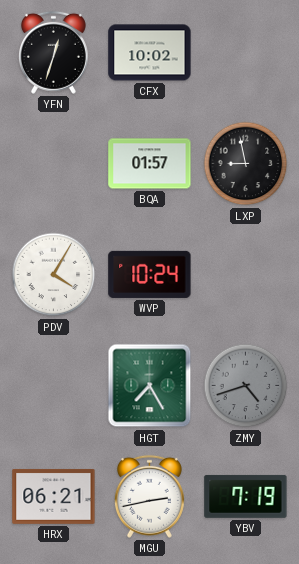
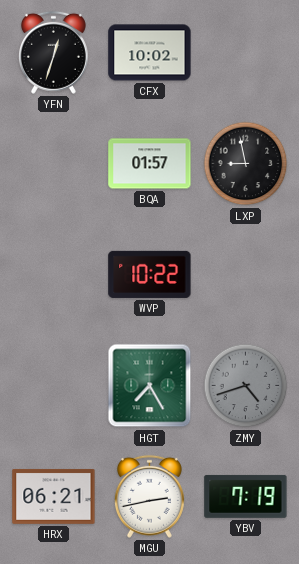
PDV: 4:05 -> none
WVP: 10:24 -> 10:22
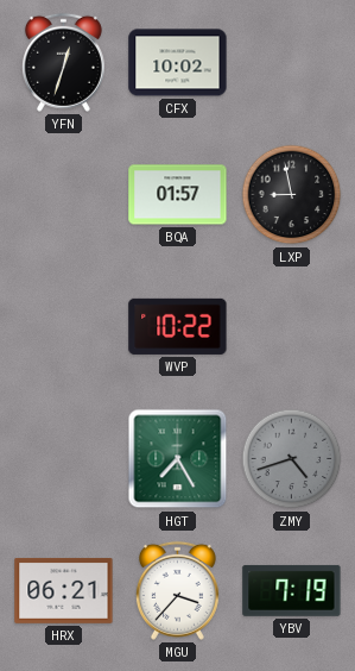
MGU: 2:43 -> 3:37
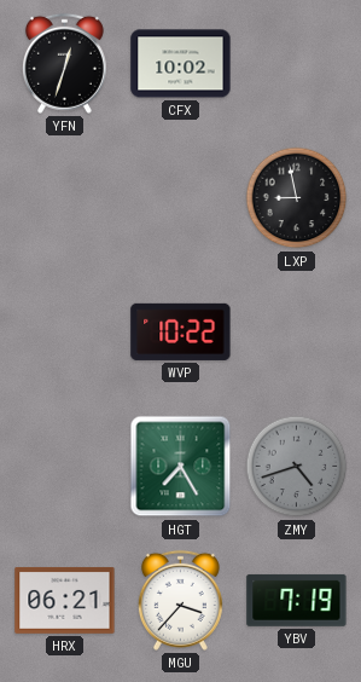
BQA: 01:57 -> none
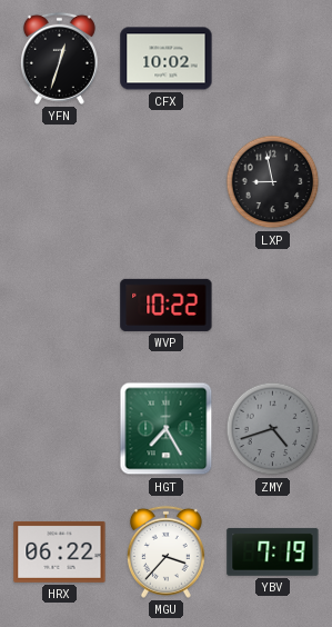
HRX: 06:21 -> 06:22
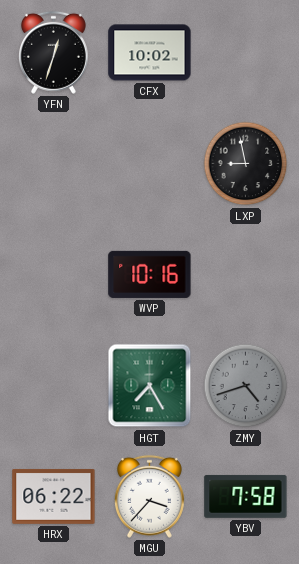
WVP: 10:22 -> 10:16
YBV: 7:19 -> 7:58
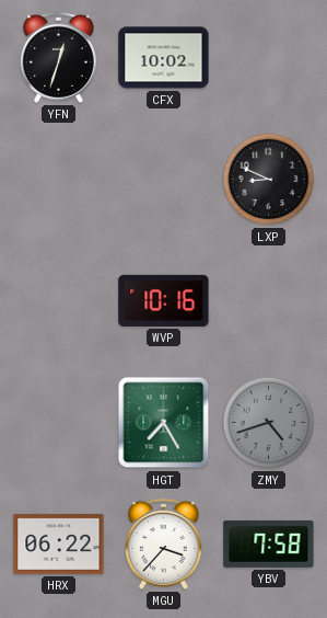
LXP: 8:58 -> 8:49
